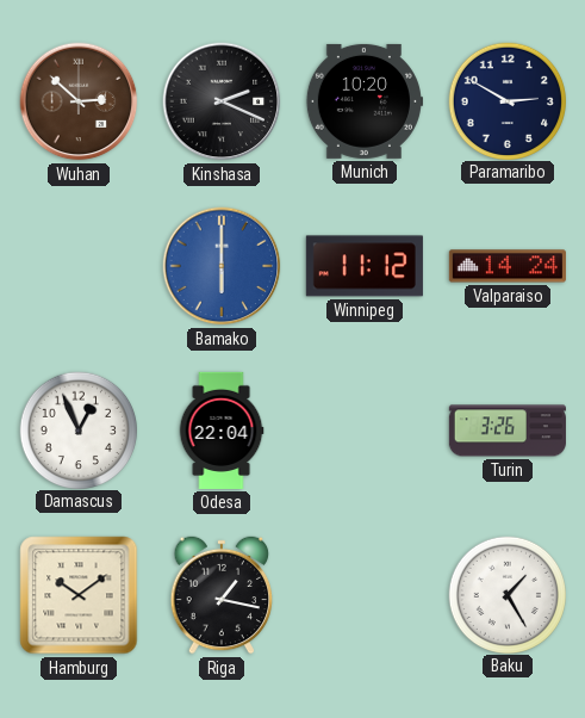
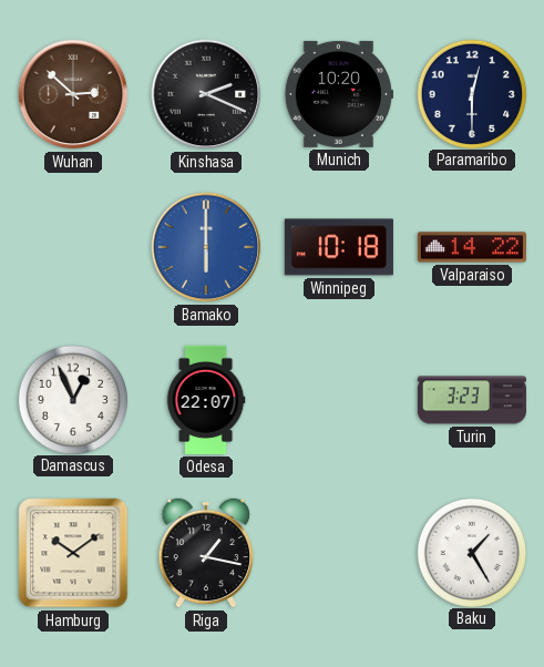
Paramaribo: 2:50 -> 12:30
Winnipeg: 11:12 -> 10:18
Valparaiso: 14:24 -> 14:22
Odesa: 22:04 -> 22:07
Turin: 3:26 -> 3:23
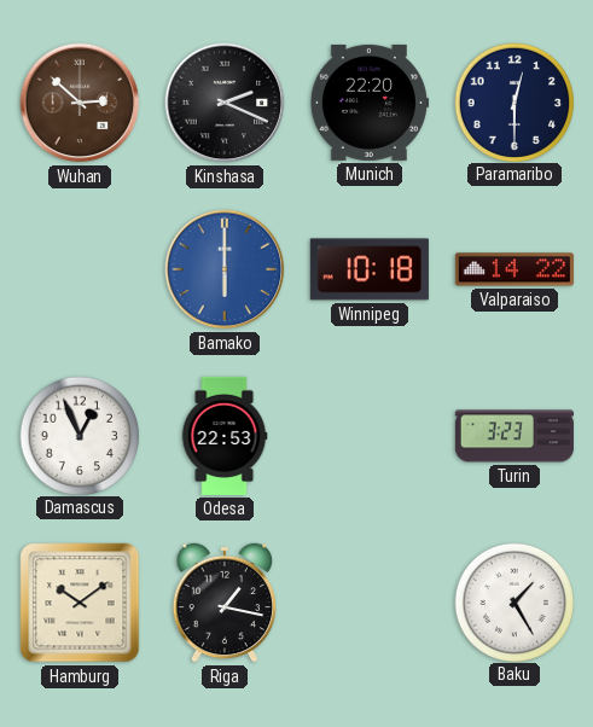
Munich: 10:20 -> 22:20
Odesa: 22:07 -> 22:53
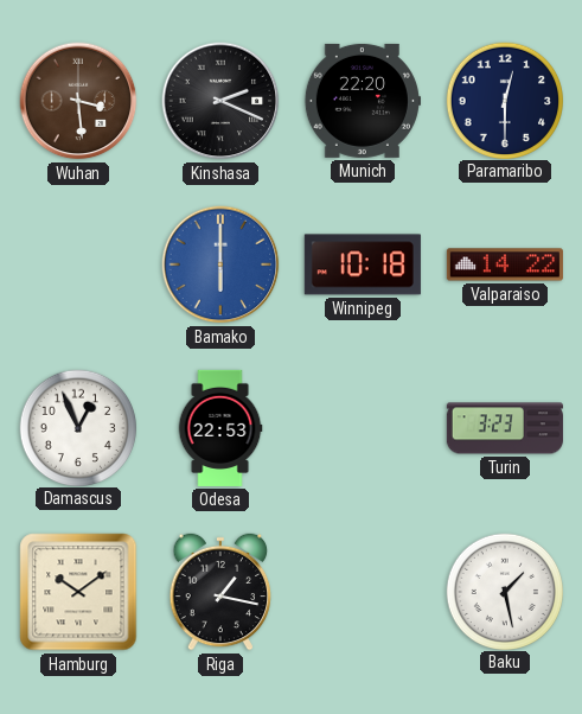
Wuhan: 2:52 -> 3:29
Baku: 1:25 -> 1:28
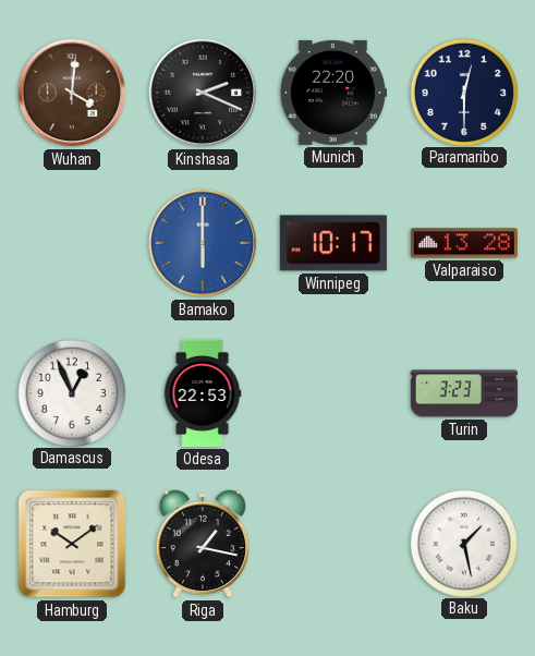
Wuhan: 3:29 -> 4:01
Winnipeg: 10:18 -> 10:17
Valparaiso: 14:22 -> 13:28
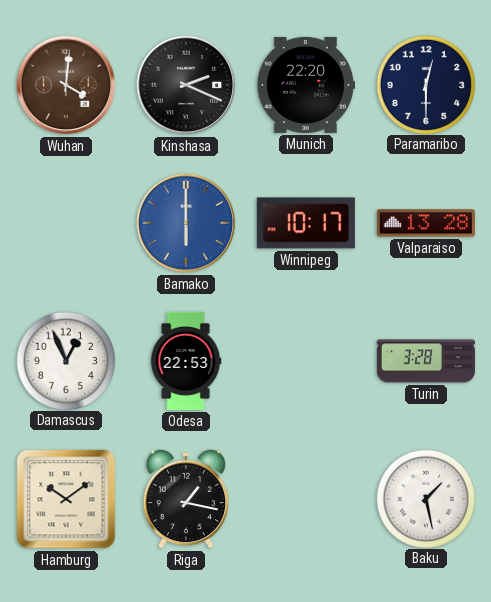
Turin: 3:23 -> 3:28
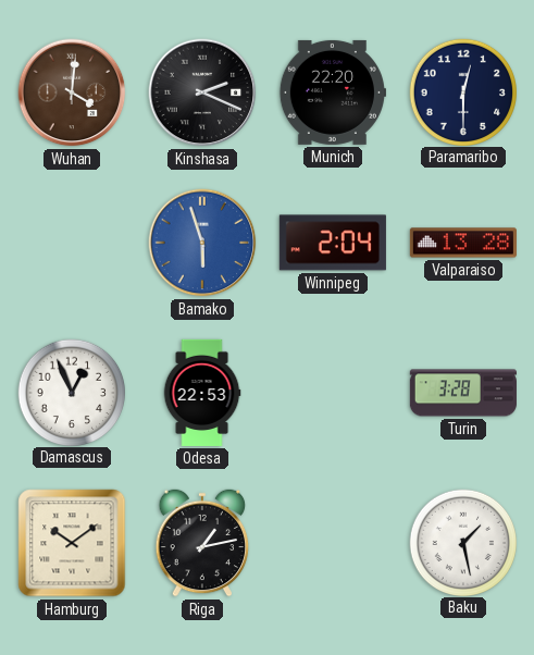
Bamako: 6:00 -> 5:57
Winnipeg: 10:17 -> 2:04
Riga: 1:17 -> 1:13
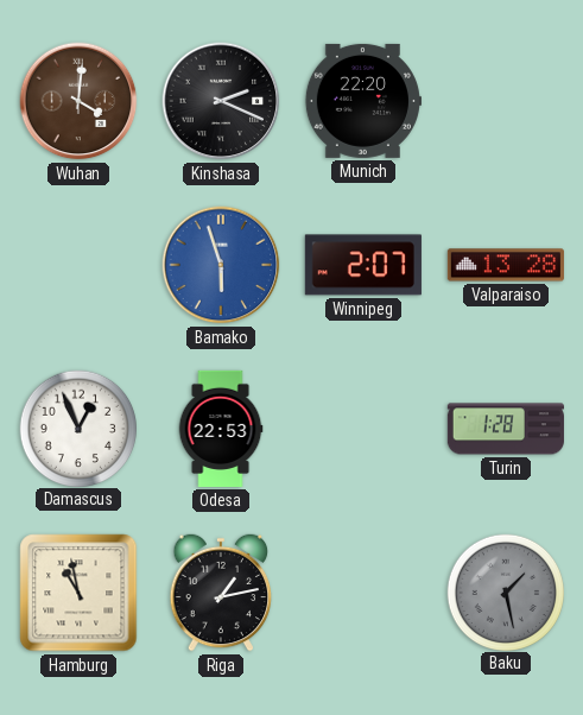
Paramaribo: 12:30 -> none
Winnipeg: 2:04 -> 2:07
Turin: 3:28 -> 1:28
Hamburg: 10:09 -> 10:58
Baku dial: white -> grey
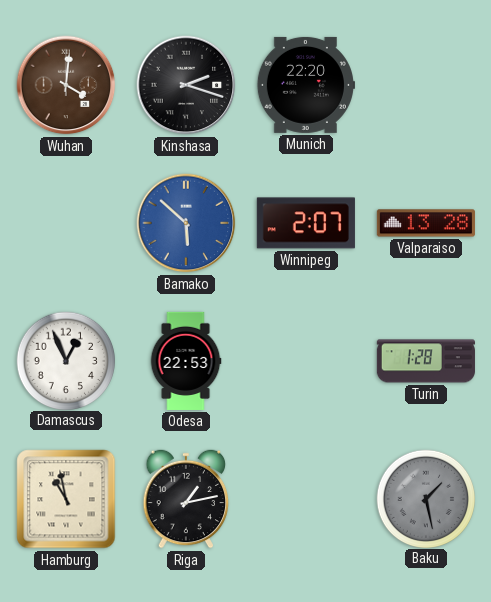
Kinshasa: 2:19 -> 2:18
Bamako: 5:57 -> 5:52
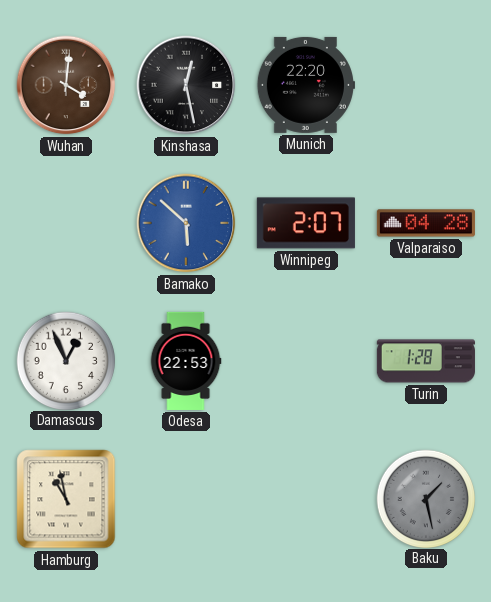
Kinshasa: 2:18 -> 12:28
Valparaiso: 13:28 -> 04:28
Riga: 1:13 -> none
